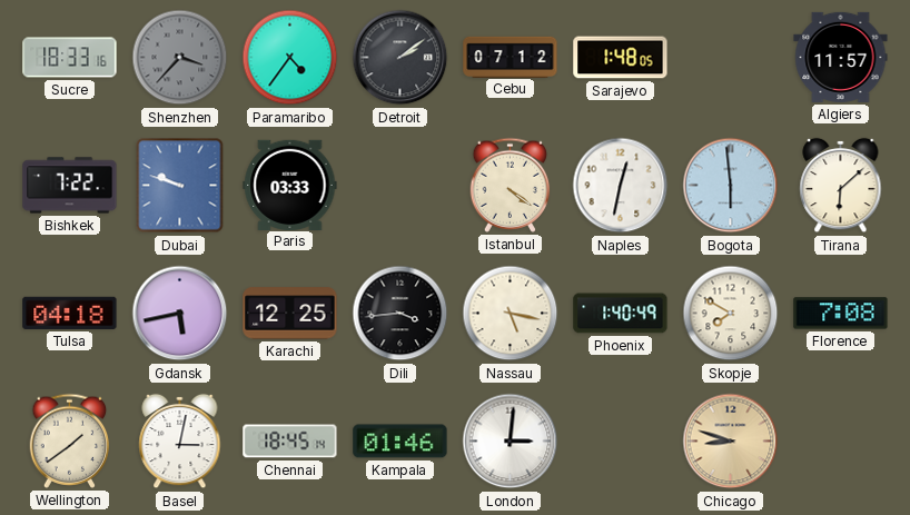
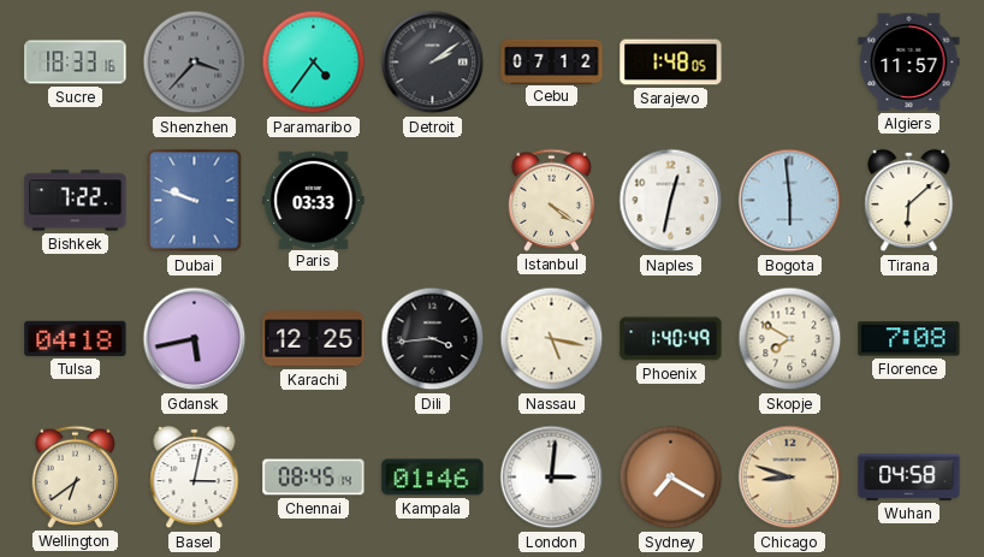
Wellington: 1:39 -> 6:39
Chennai: 18:45 -> 08:45
Sydney: none -> 7:20
Wuhan: none -> 04:58
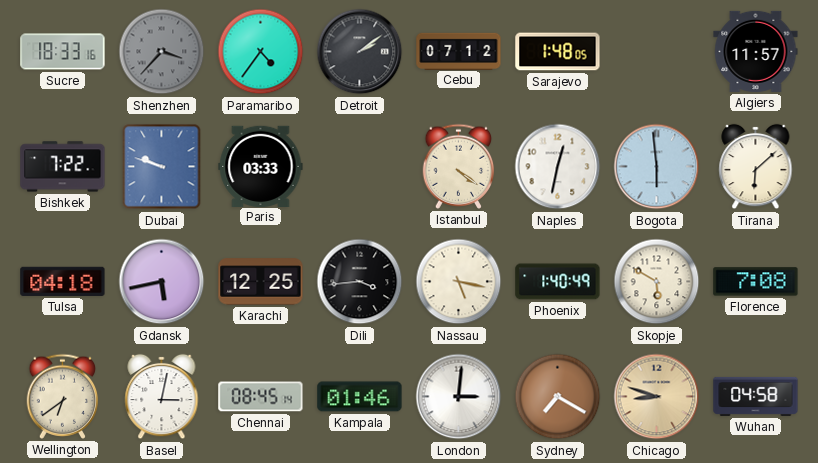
Skopje: 7:50 -> 5:50
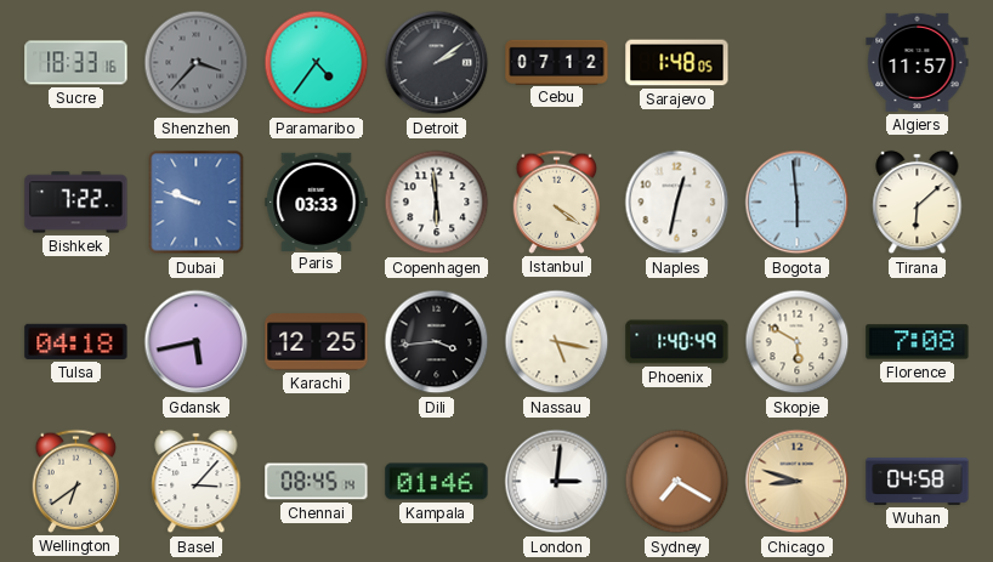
Copenhagen: none -> 5:59
Basel: 3:02 -> 3:07
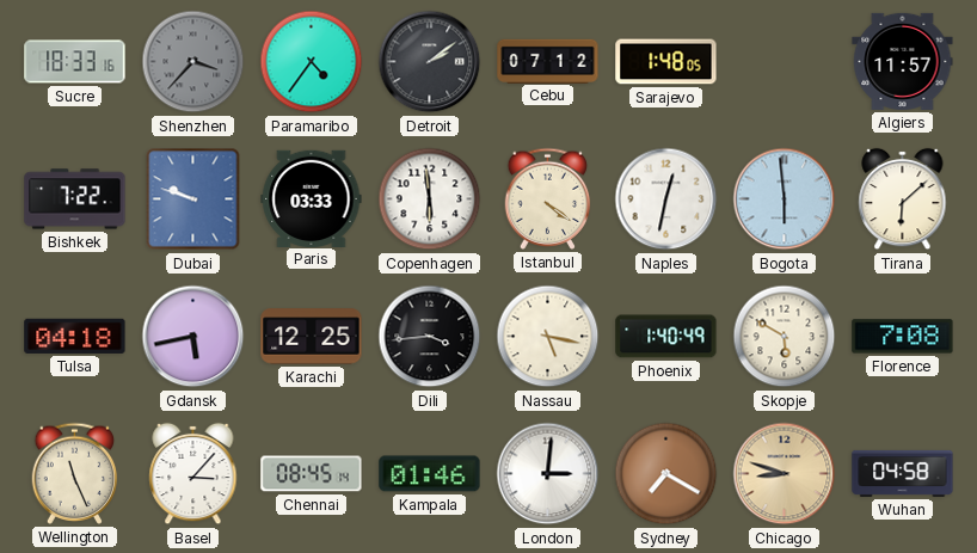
Wellington: 6:39 -> 11:26
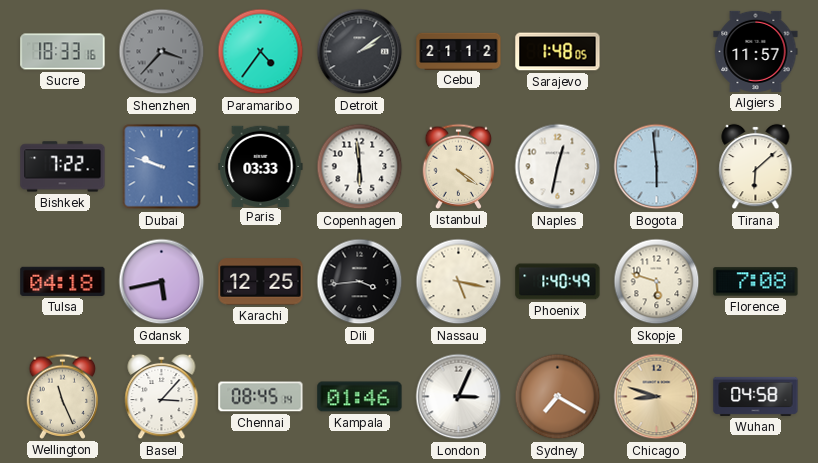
Cebu: 07:12 -> 21:12
Skopje: 5:50 -> 5:48
London: 3:01 -> 3:04
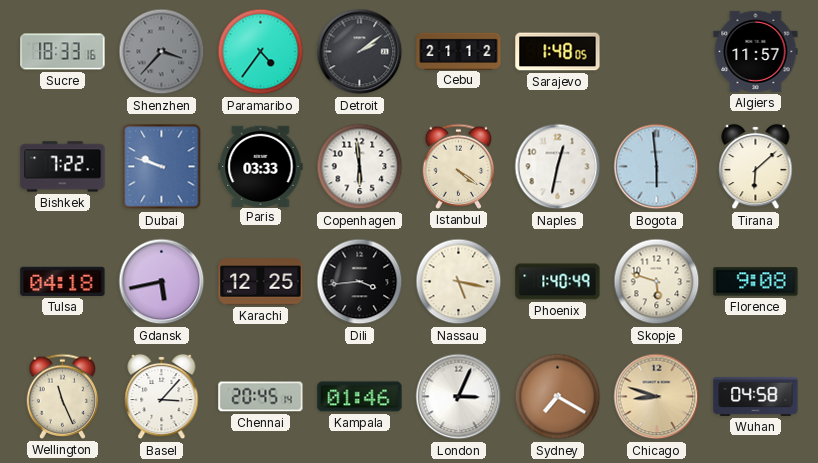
Florence: 7:08 -> 9:08
Chennai: 08:45 -> 20:45
